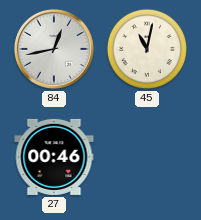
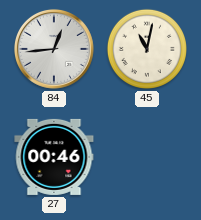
84: 12:43 -> 12:44
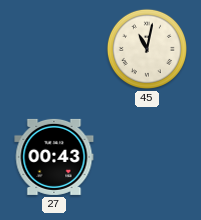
84: 12:44 -> none
27: 00:46 -> 00:43
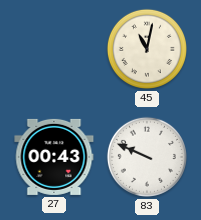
83: none -> 9:49
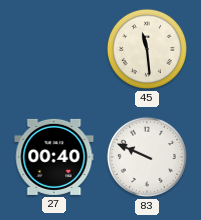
45: 11:02 -> 11:29
27: 00:43 -> 00:40
